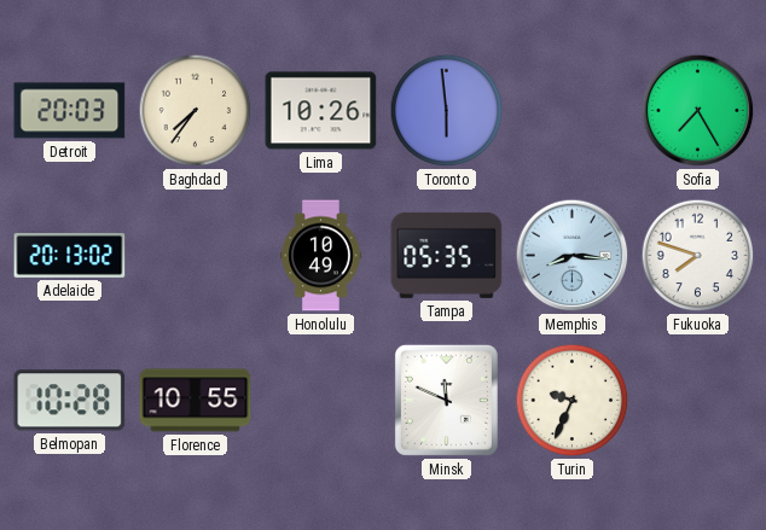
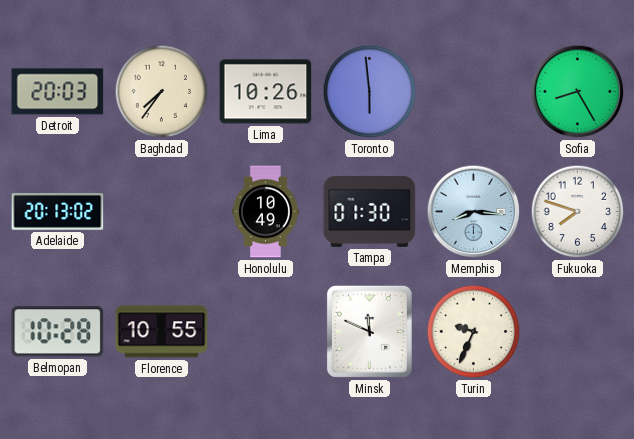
Sofia: 7:25 -> 8:25
Tampa: 05:35 -> 01:30
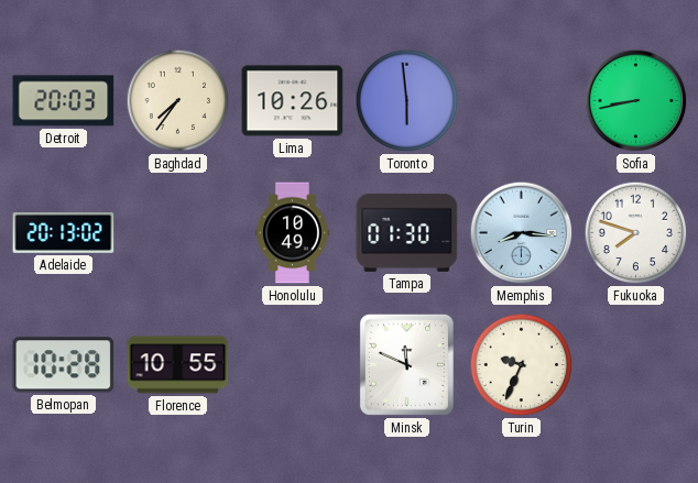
Sofia: 8:25 -> 8:43
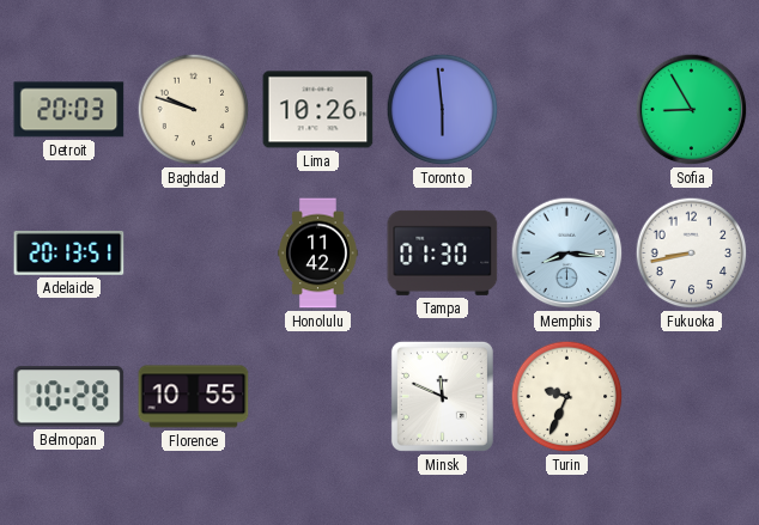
Baghdad: 7:36 -> 9:48
Sofia: 8:43 -> 8:55
Adelaide: 20:13:02 -> 20:13:51
Honolulu: 10:49 -> 11:42
Fukuoka: 7:48 -> 8:43
